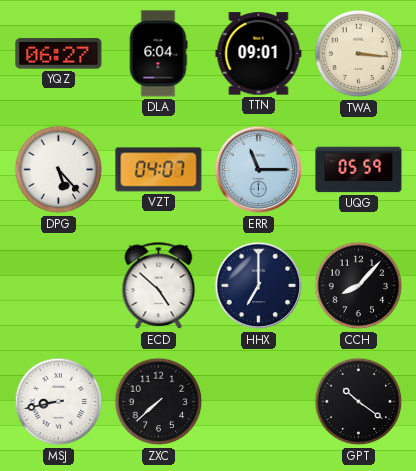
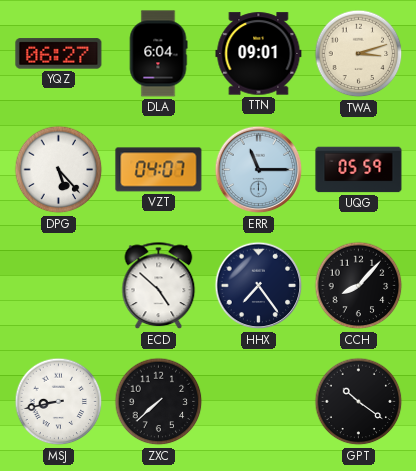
TWA: 3:16 -> 3:12
HHX: 7:00 -> 7:24
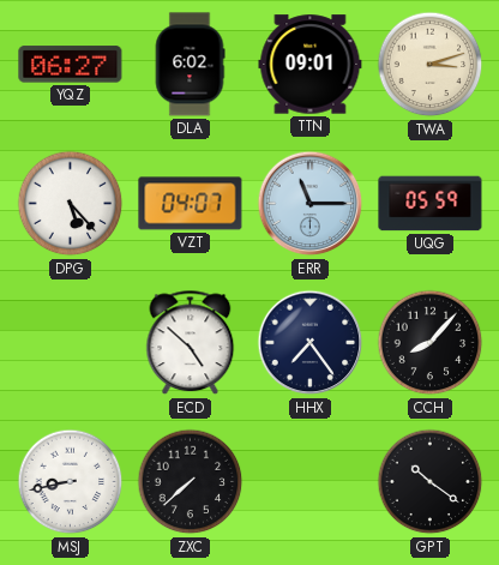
DLA: 6:04 -> 6:02
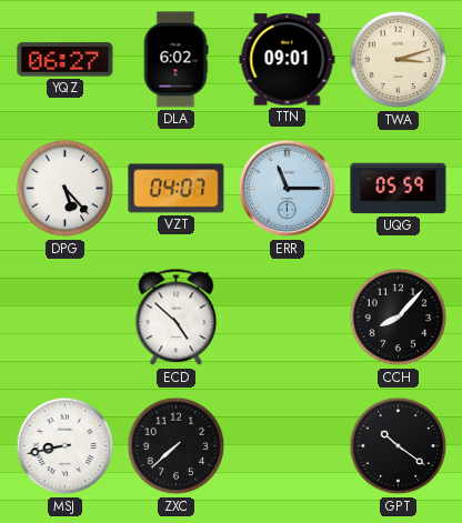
HHX: 7:24 -> none
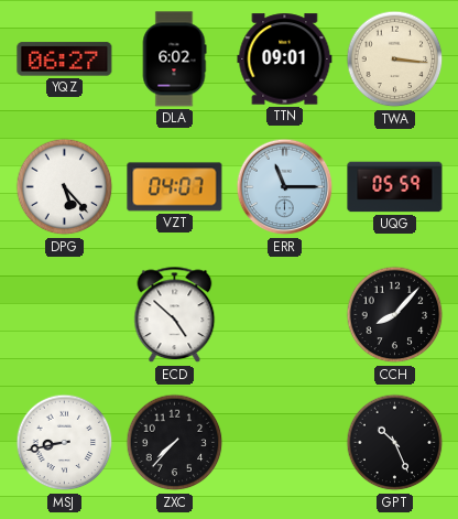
TWA: 3:12 -> 3:16
ZXC: 7:38 -> 7:37
GPT: 10:21 -> 10:26
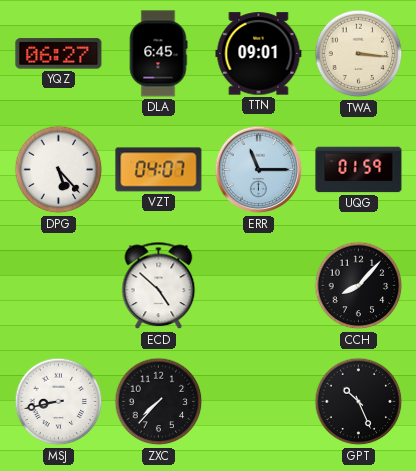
DLA: 6:02 -> 6:45
UQG: 05:59 -> 01:59
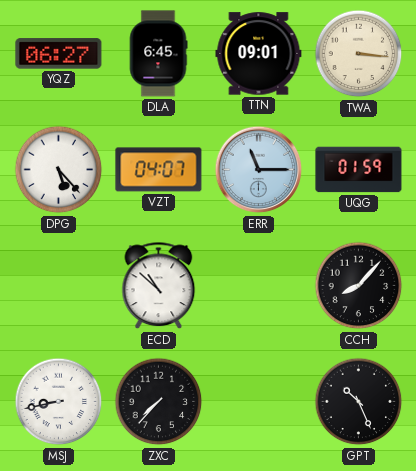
ECD: 4:52 -> 10:52
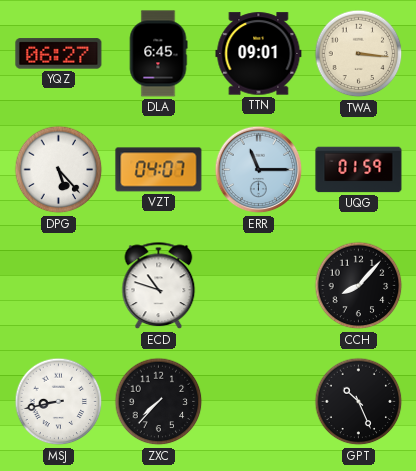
ECD: 10:52 -> 10:48
